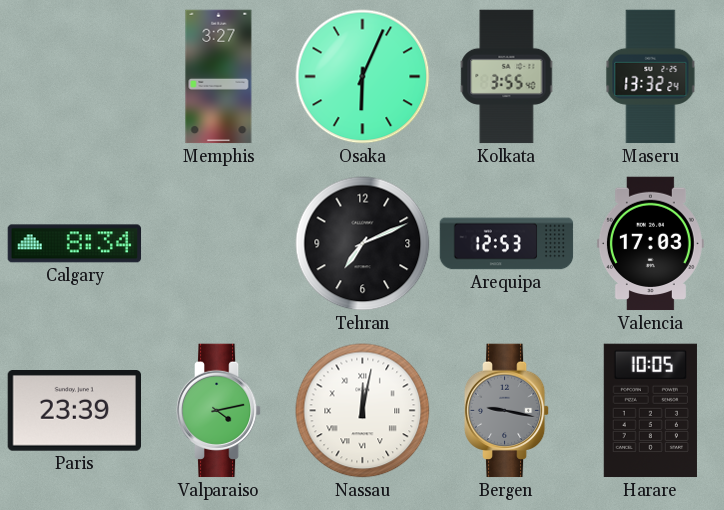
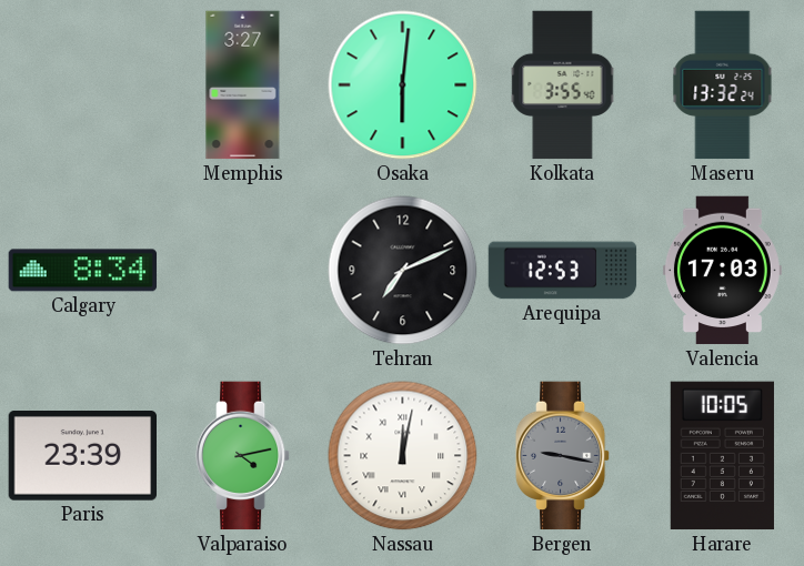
Osaka: 6:04 -> 6:01
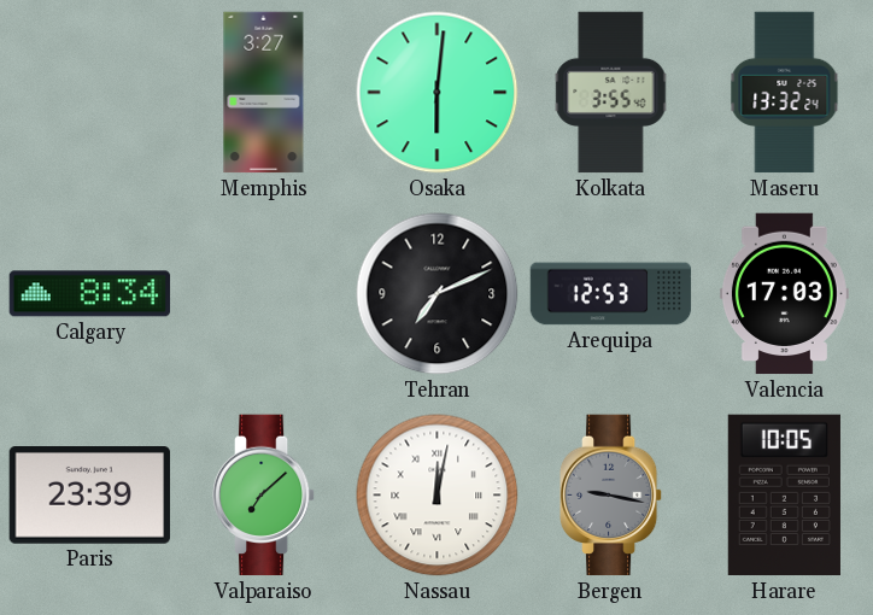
Valparaiso: 4:13 -> 7:08
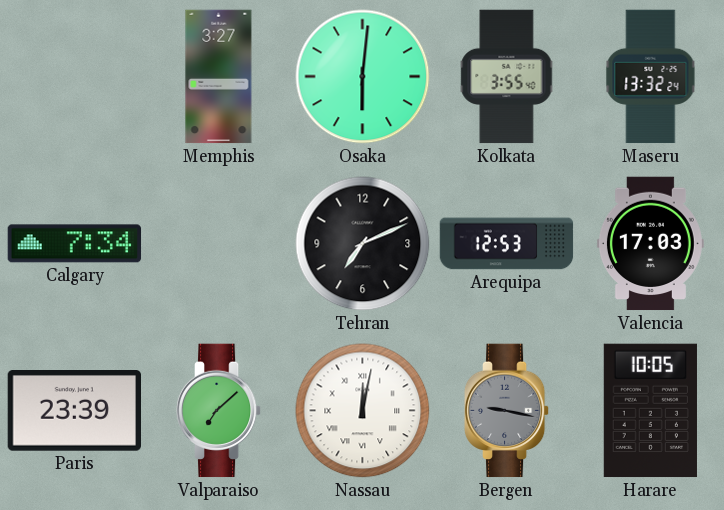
Calgary: 8:34 -> 7:34
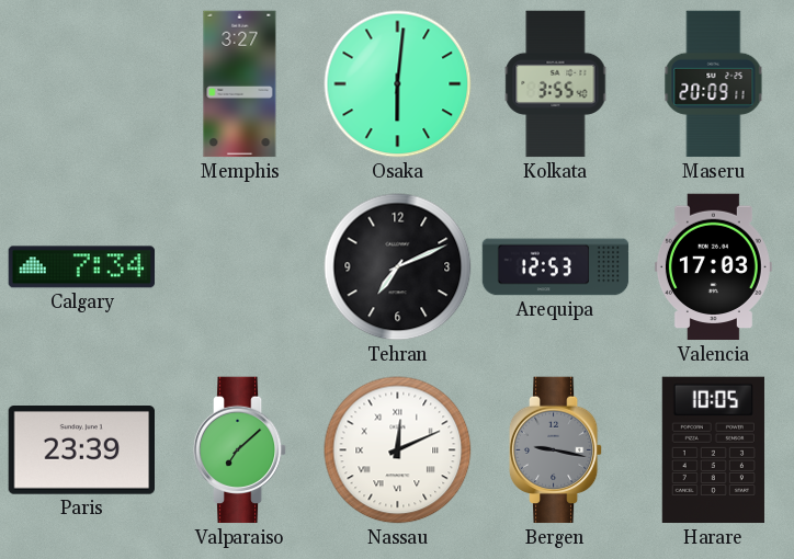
Maseru: 13:32 -> 20:09
Nassau: 12:02 -> 12:11
